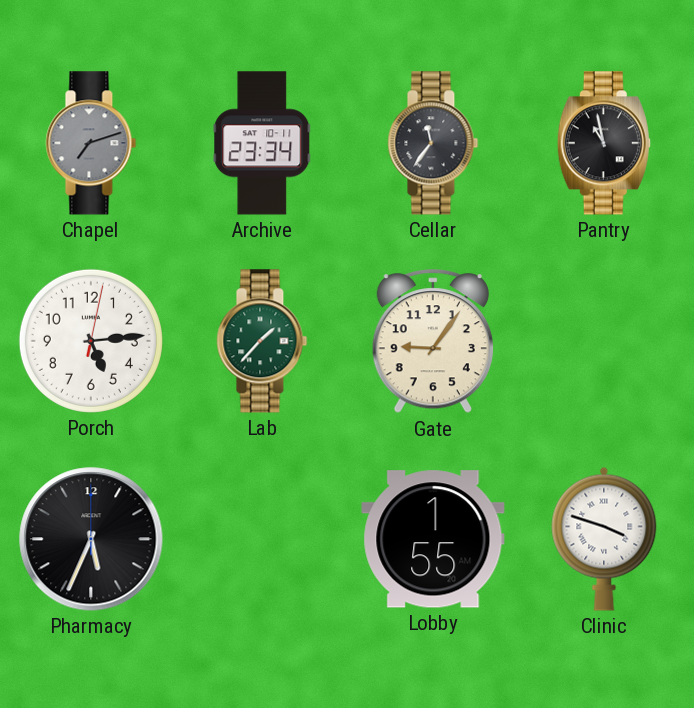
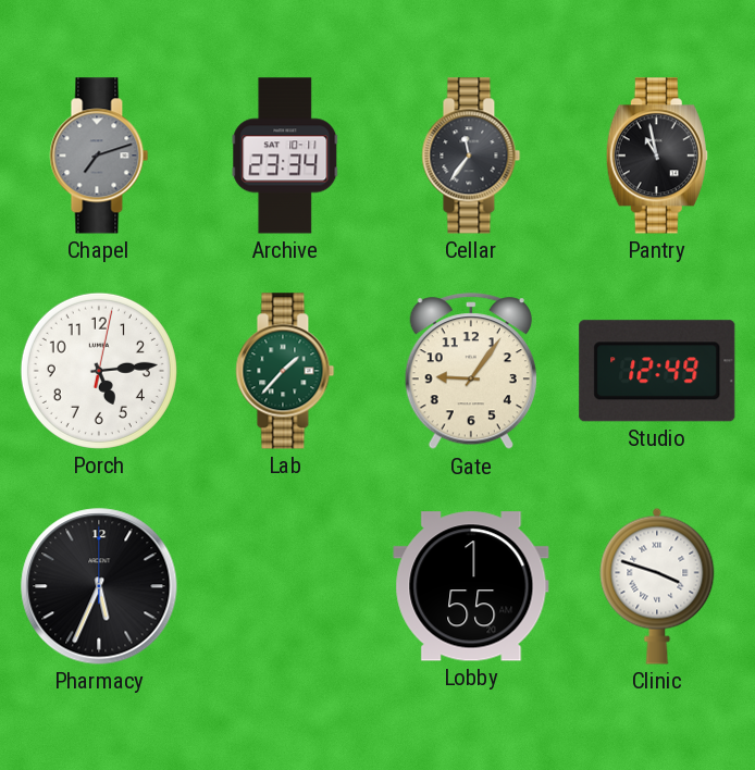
Studio: none -> 12:49
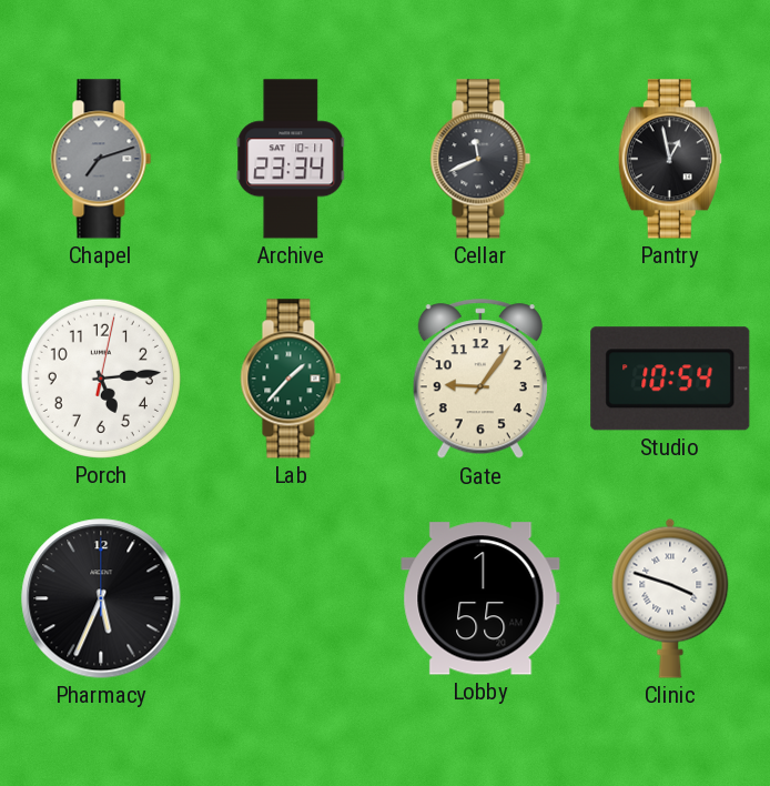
Cellar: 11:36 -> 11:41
Pantry: 10:58 -> 12:58
Studio: 12:49 -> 10:54
